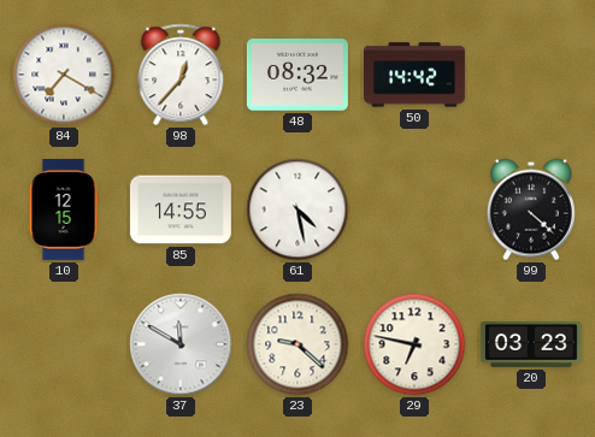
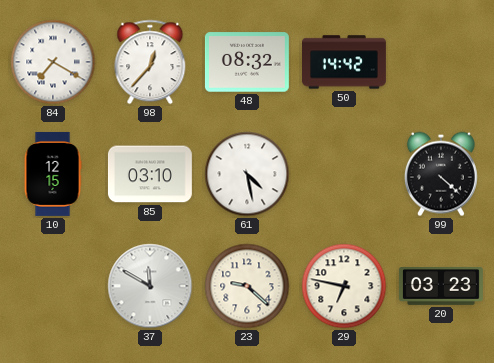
85: 14:55 -> 03:10
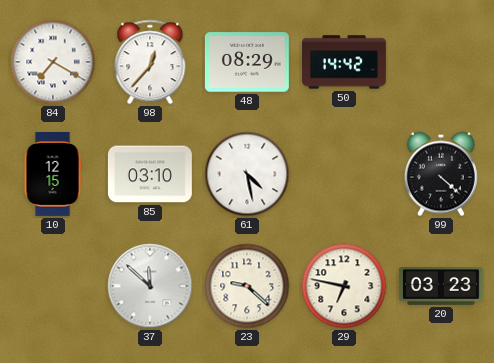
48: 08:32 -> 08:29
37: 11:50 -> 11:52
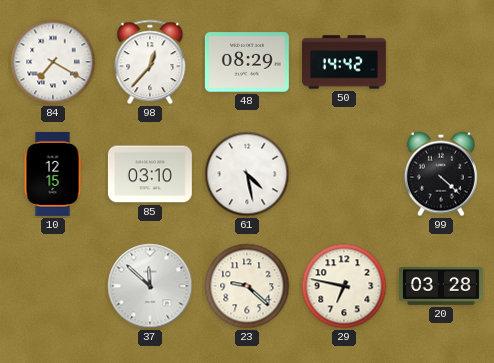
20: 03:23 -> 03:28
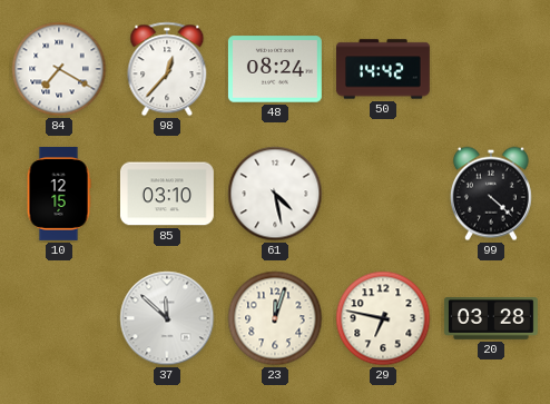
48: 08:29 -> 08:24
23: 9:22 -> 12:03
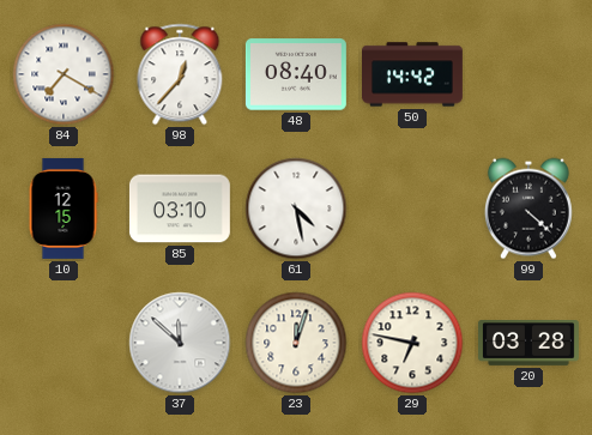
48: 08:24 -> 08:40
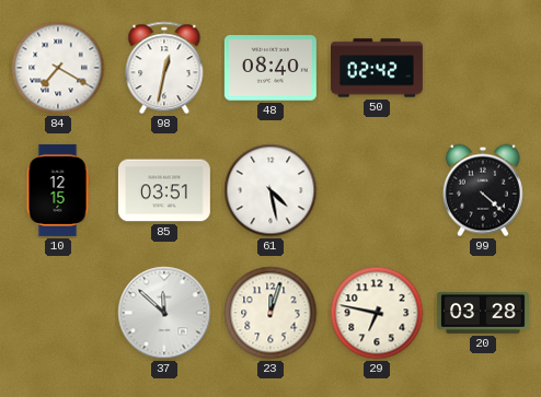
98: 12:37 -> 12:32
50: 14:42 -> 02:42
85: 03:10 -> 03:51
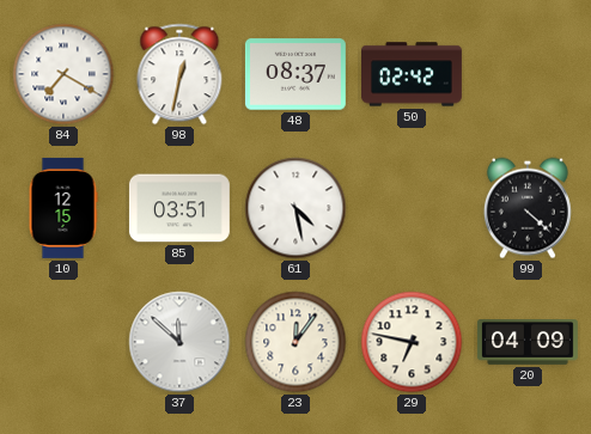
48: 08:40 -> 08:37
23: 12:03 -> 12:06
20: 03:28 -> 04:09
